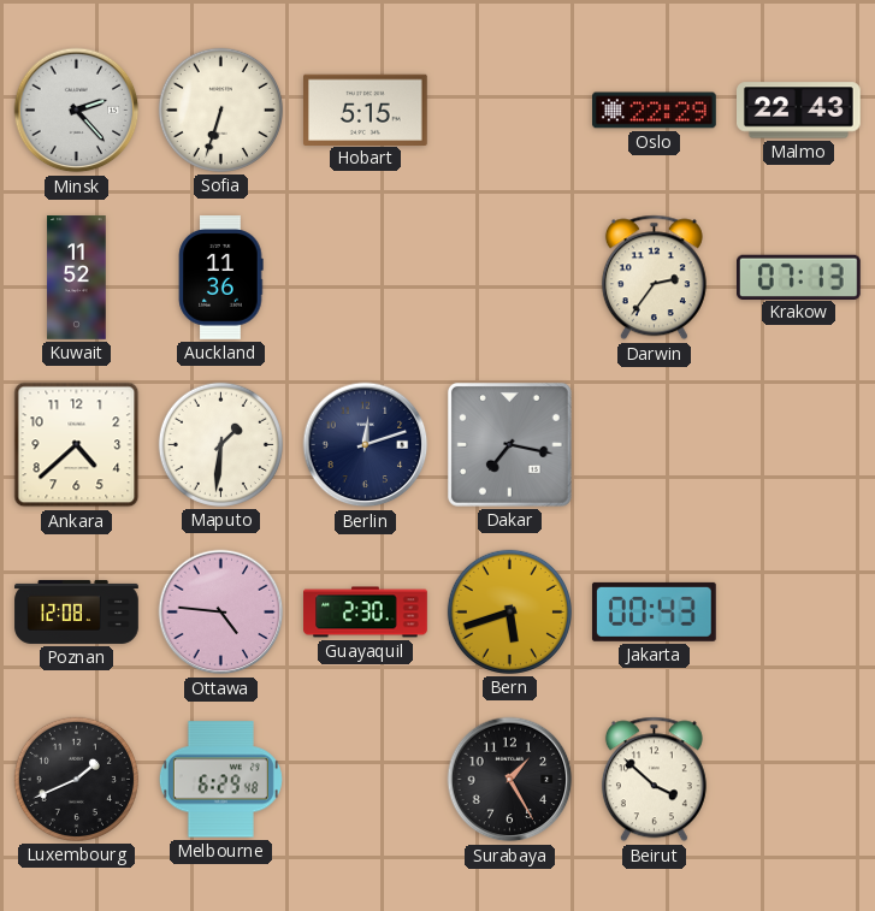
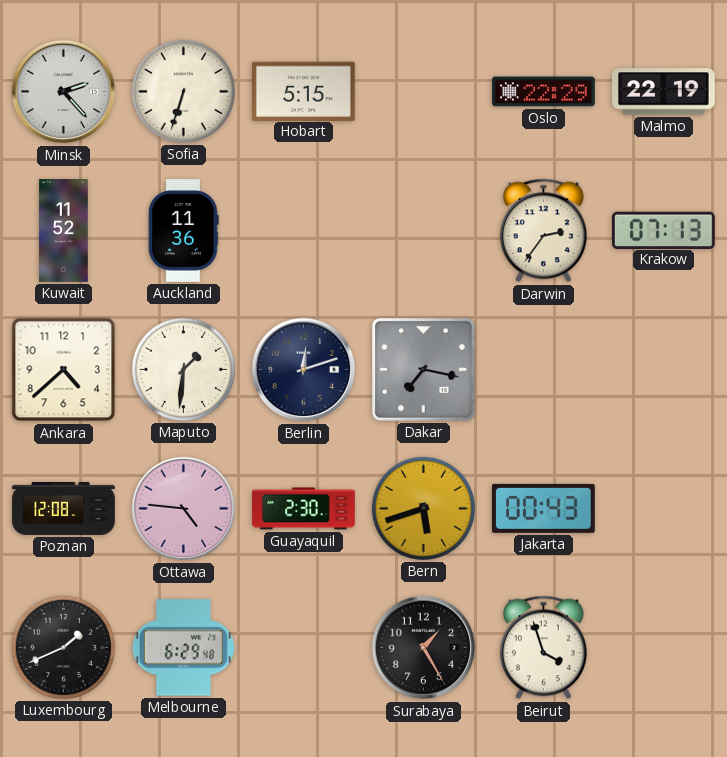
Malmo: 22:43 -> 22:19
Beirut: 3:52 -> 3:57
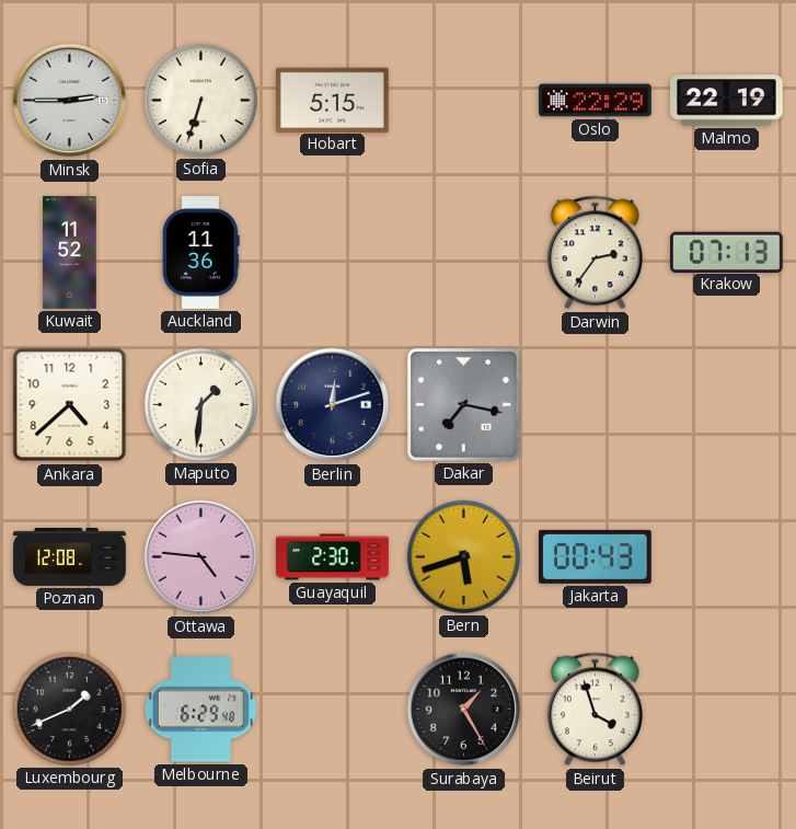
Minsk: 2:23 -> 2:45
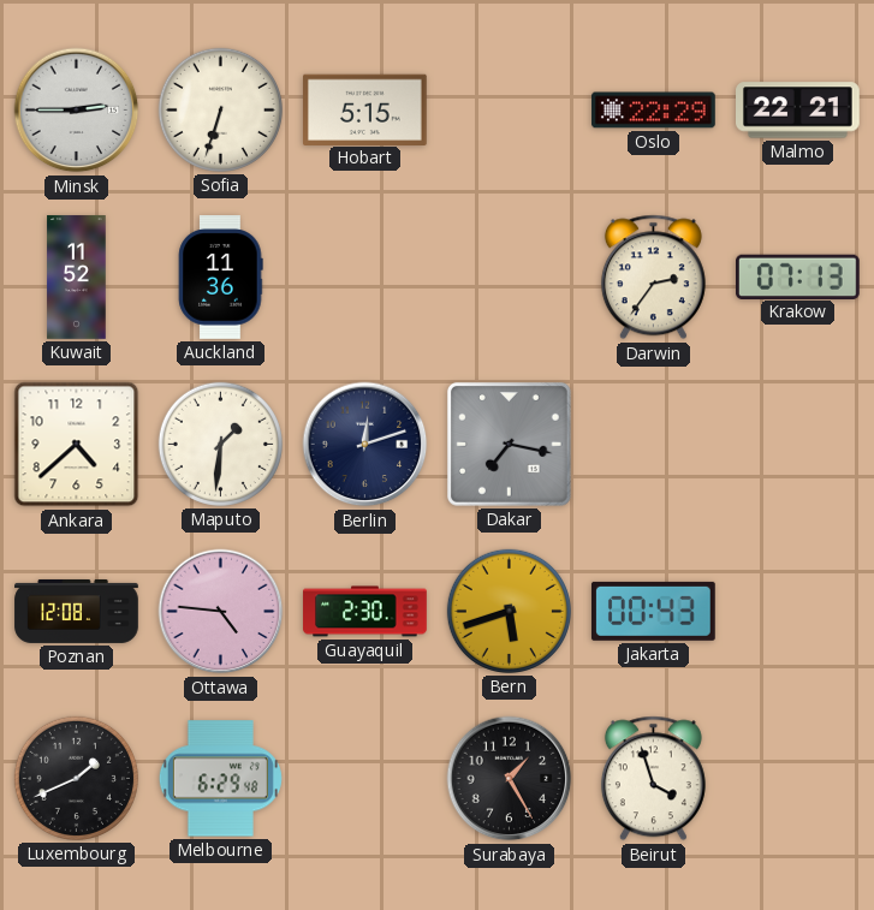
Malmo: 22:19 -> 22:21
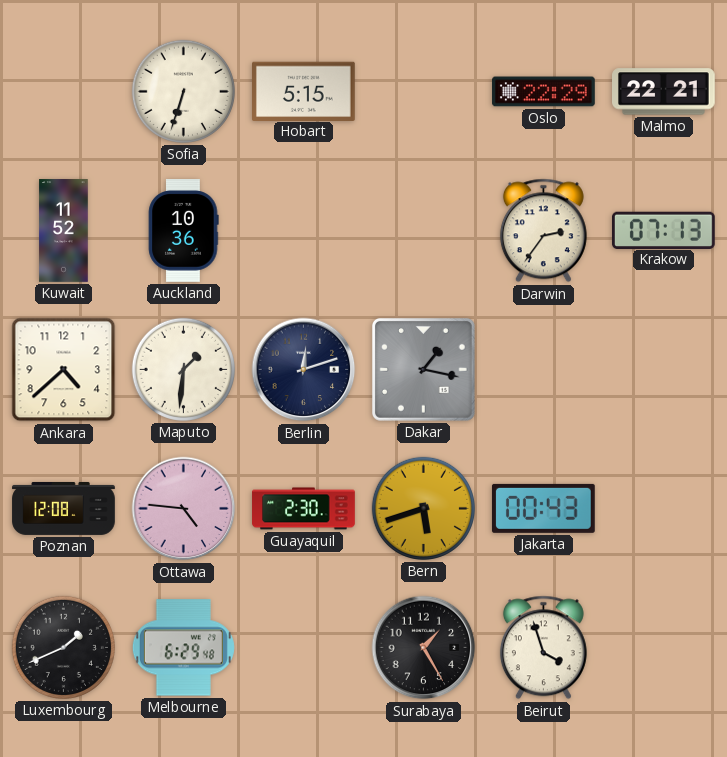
Minsk: 2:45 -> none
Auckland: 11:36 -> 10:36
Dakar: 7:17 -> 1:17
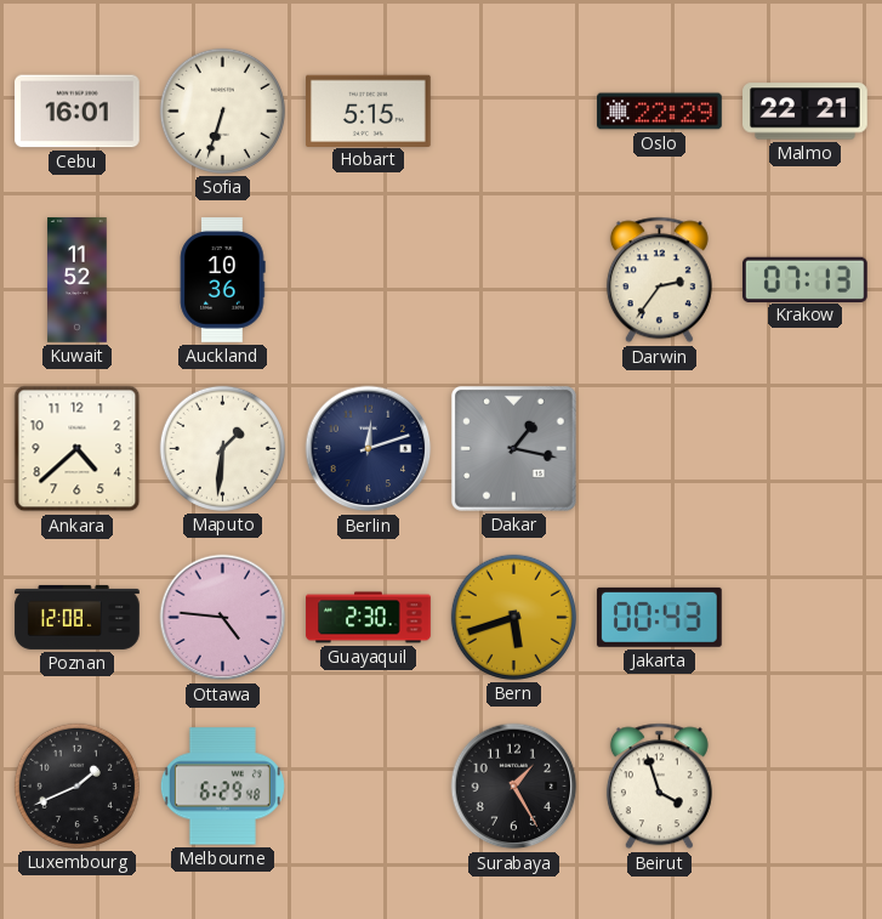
Cebu: none -> 16:01
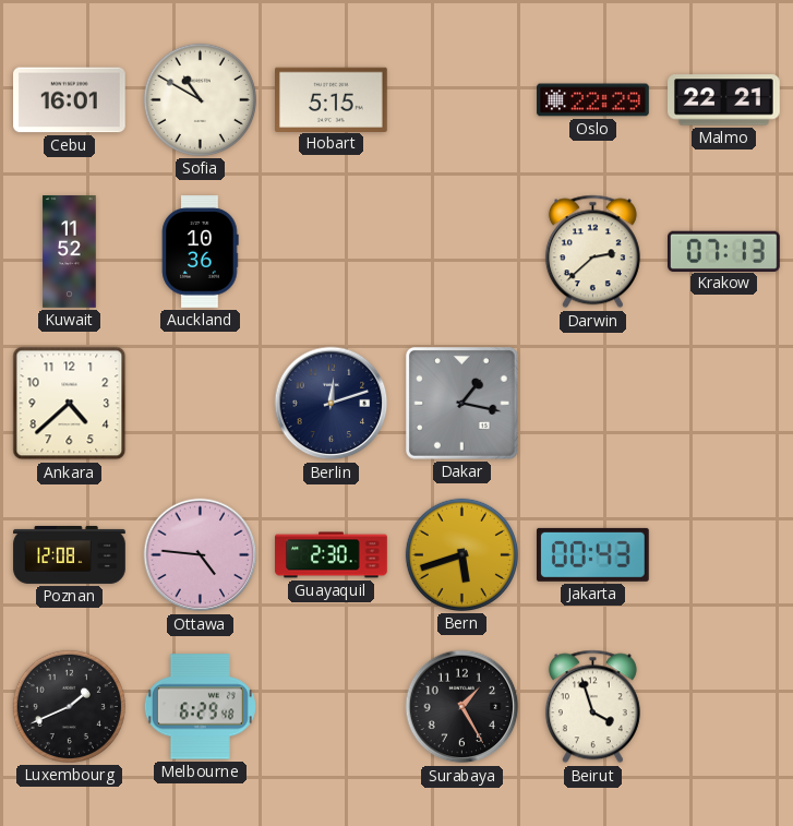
Sofia: 6:33 -> 10:50
Darwin: 2:36 -> 2:38
Maputo: 1:31 -> none
